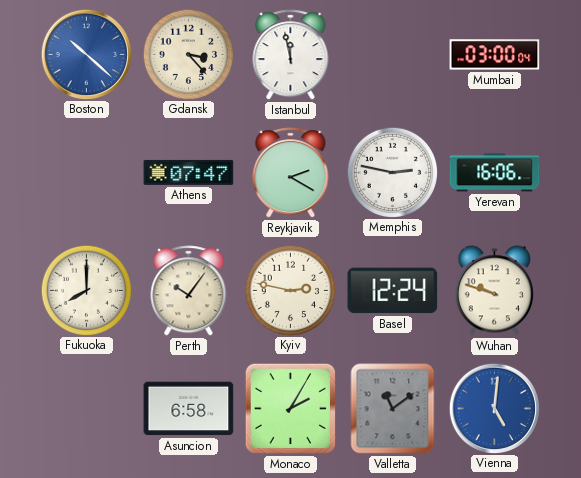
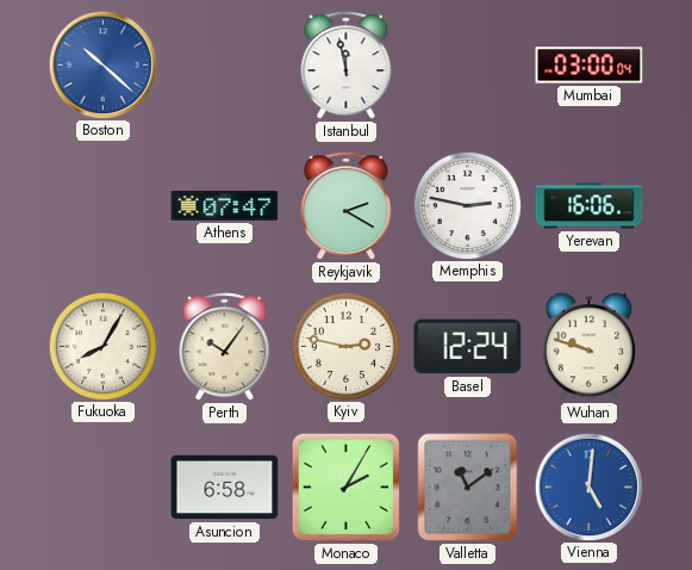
Gdansk: 3:23 -> none
Fukuoka: 8:00 -> 8:05
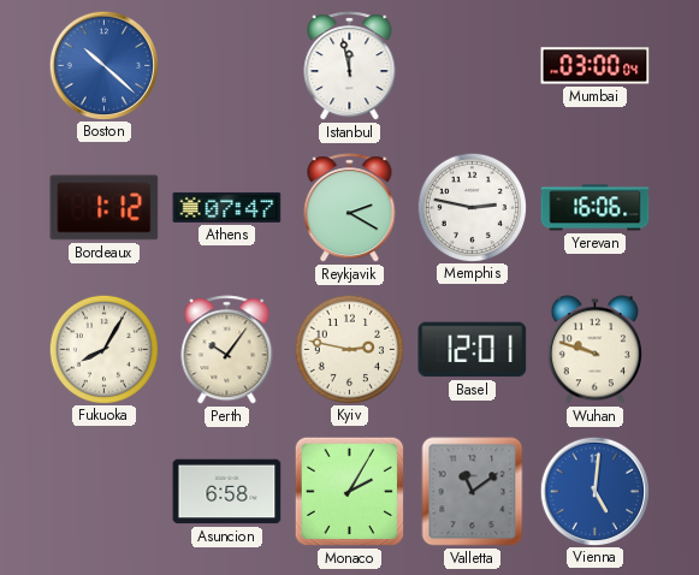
Bordeaux: none -> 1:12
Basel: 12:24 -> 12:01
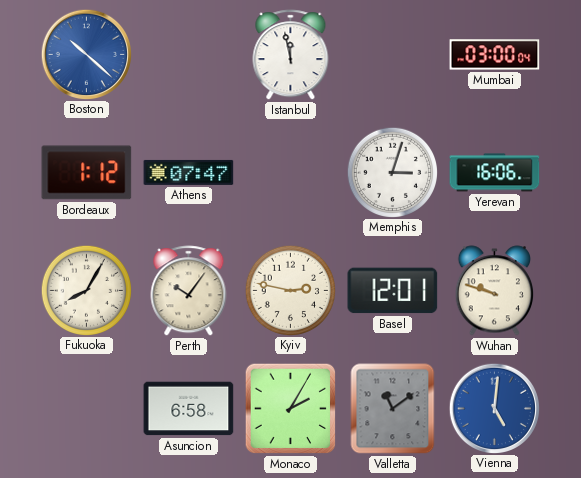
Reykjavik: 2:20 -> none
Memphis: 2:47 -> 3:03
